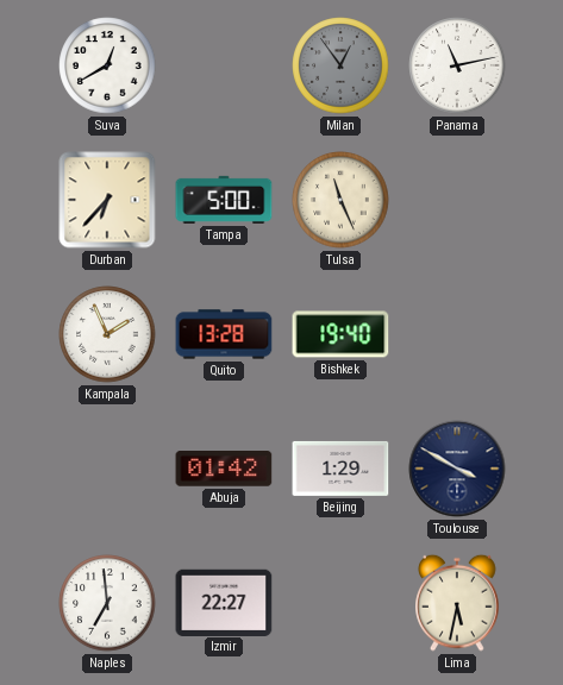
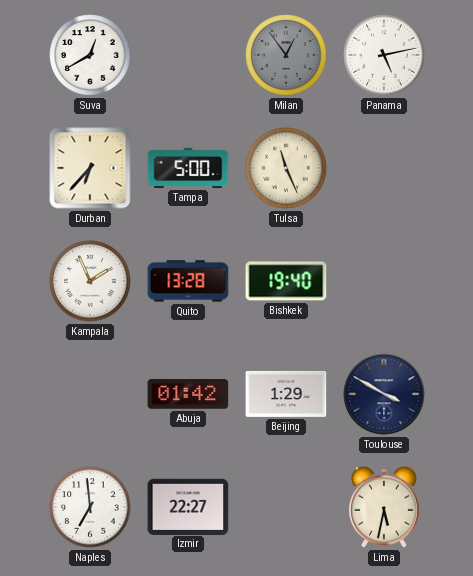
Panama: 11:13 -> 5:13
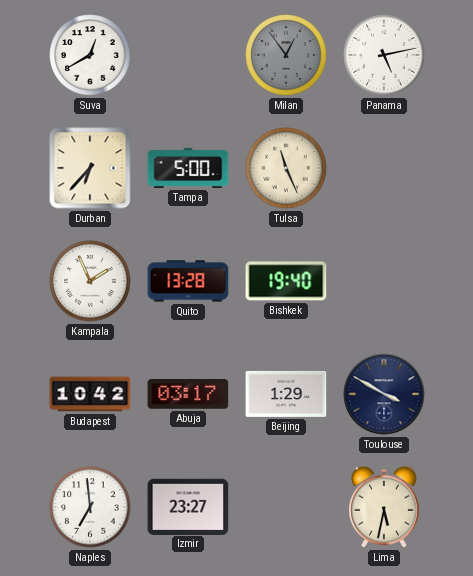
Budapest: none -> 10:42
Abuja: 01:42 -> 03:17
Izmir: 22:27 -> 23:27
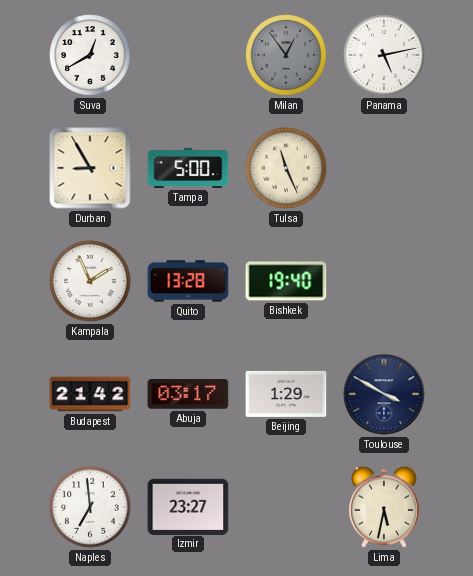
Durban: 6:37 -> 8:55
Budapest: 10:42 -> 21:42
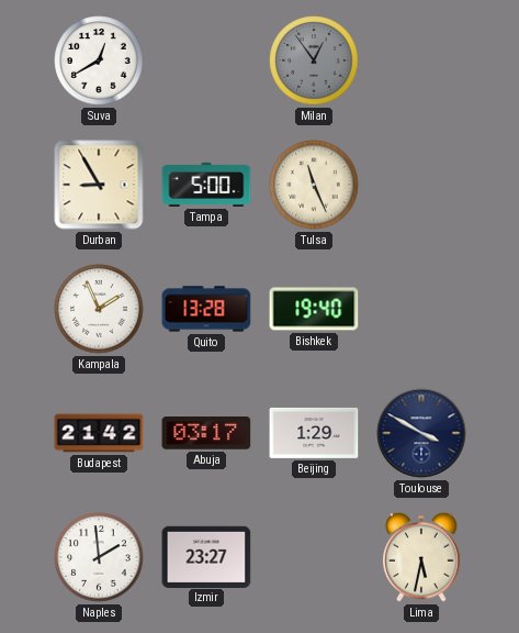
Panama: 5:13 -> none
Naples: 6:59 -> 1:59
